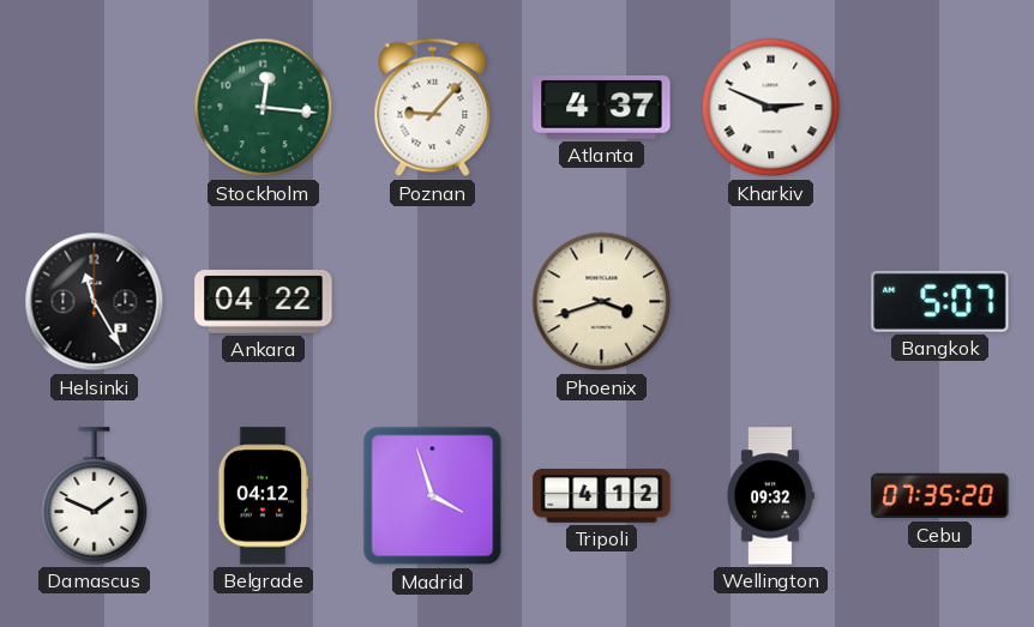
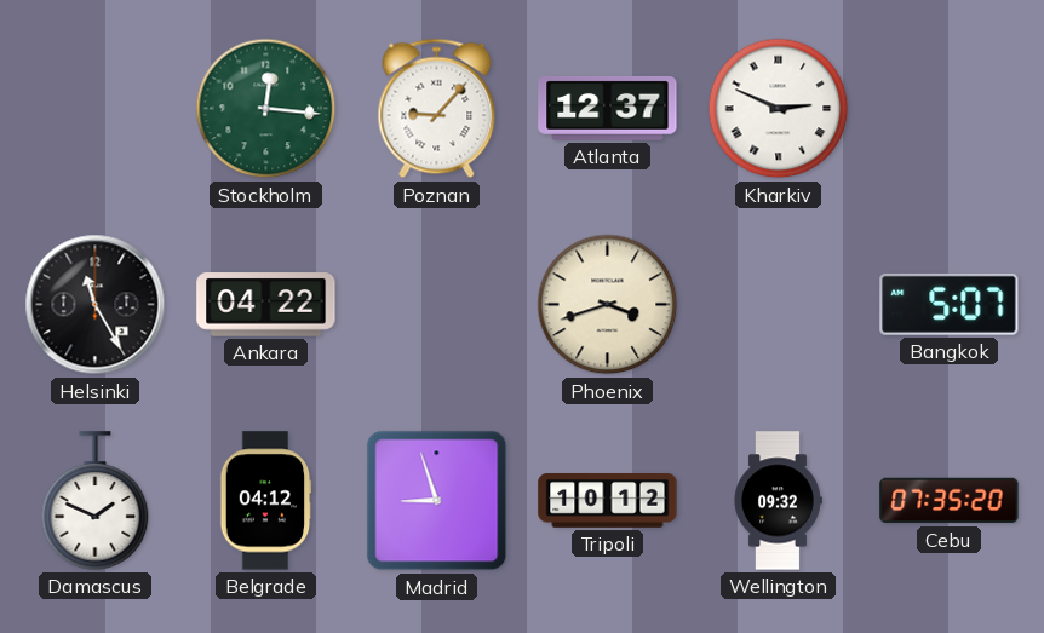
Atlanta: 4:37 -> 12:37
Madrid: 3:57 -> 8:57
Tripoli: 4:12 -> 10:12
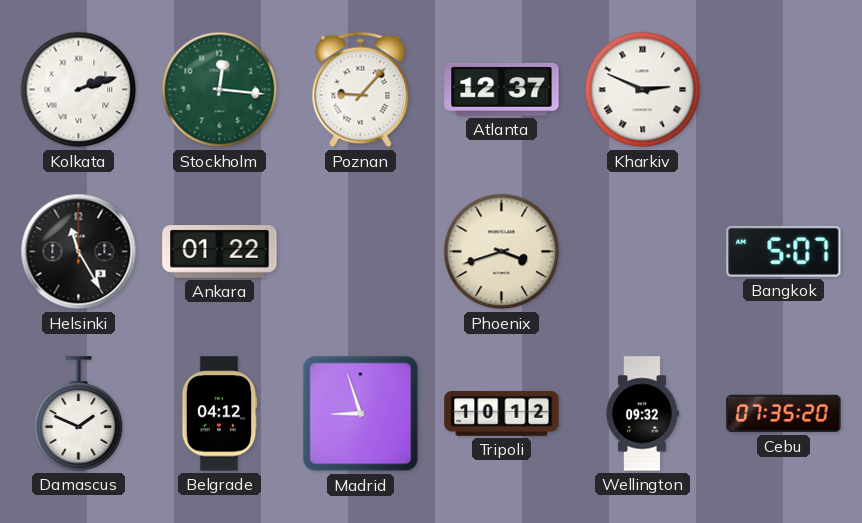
Kolkata: none -> 2:12
Ankara: 04:22 -> 01:22
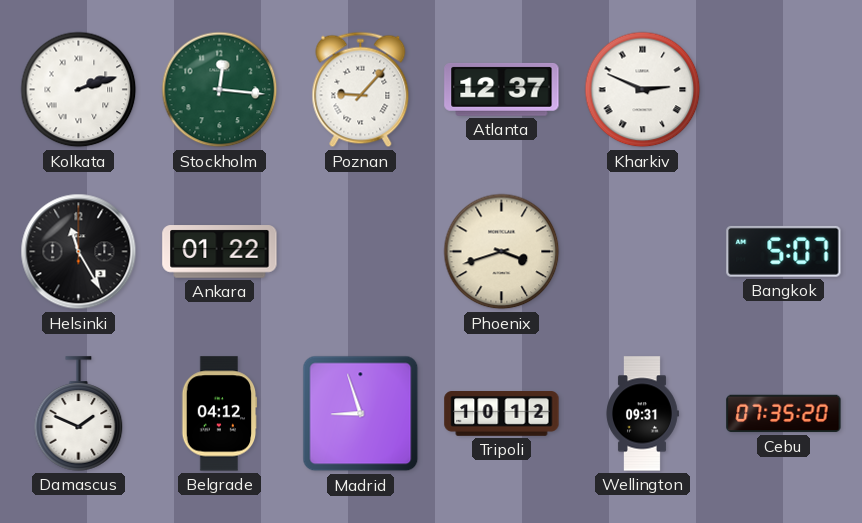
Wellington: 09:32 -> 09:31
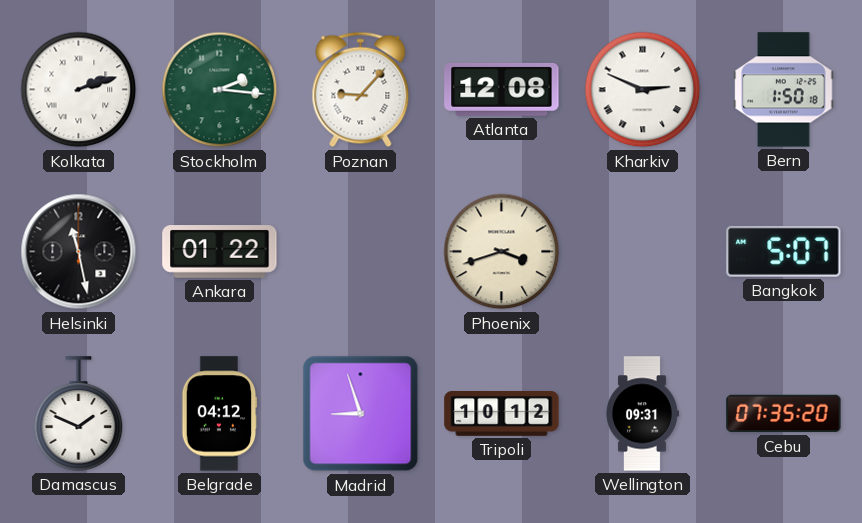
Stockholm: 12:16 -> 2:16
Atlanta: 12:37 -> 12:08
Bern: none -> 1:50
Helsinki: 11:25 -> 11:28
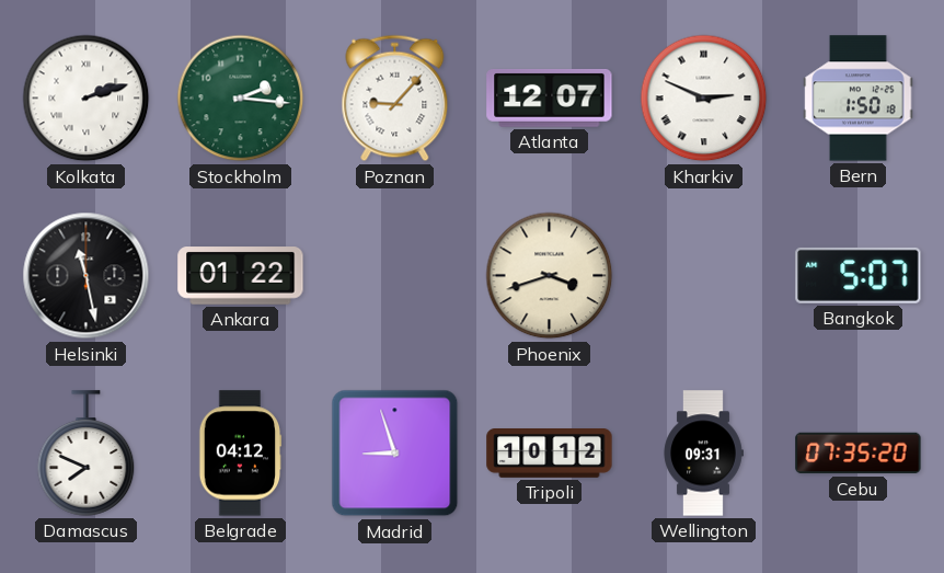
Atlanta: 12:08 -> 12:07
Damascus: 1:49 -> 7:49
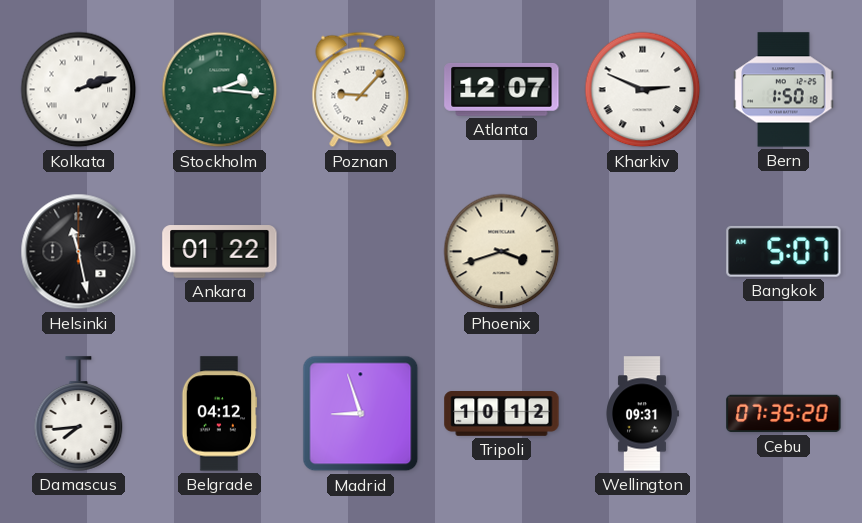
Damascus: 7:49 -> 7:44
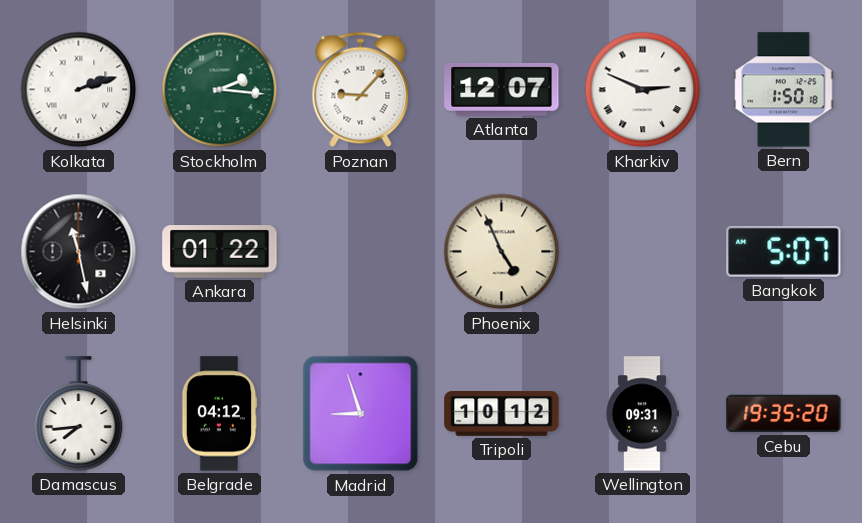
Phoenix: 3:42 -> 4:56
Cebu: 07:35 -> 19:35
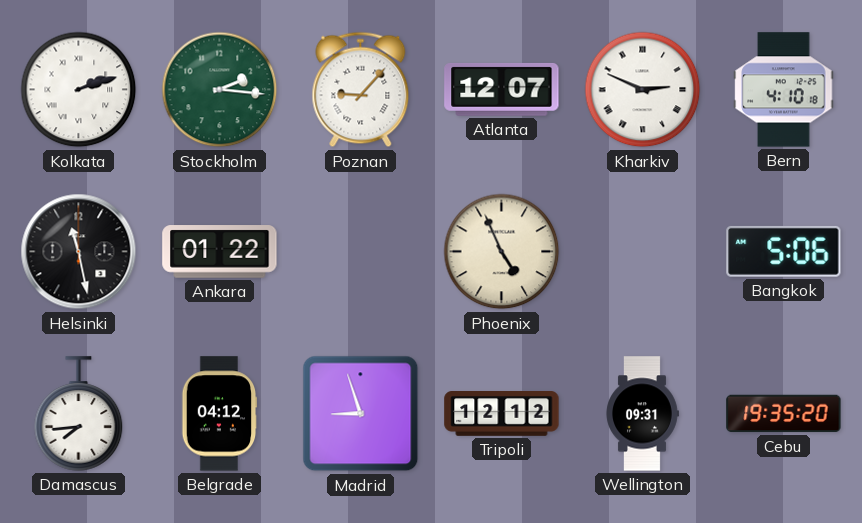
Bern: 1:50 -> 4:10
Bangkok: 5:07 -> 5:06
Tripoli: 10:12 -> 12:12
